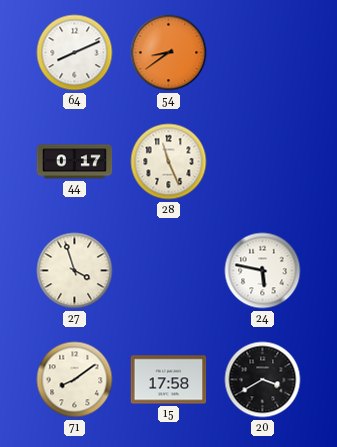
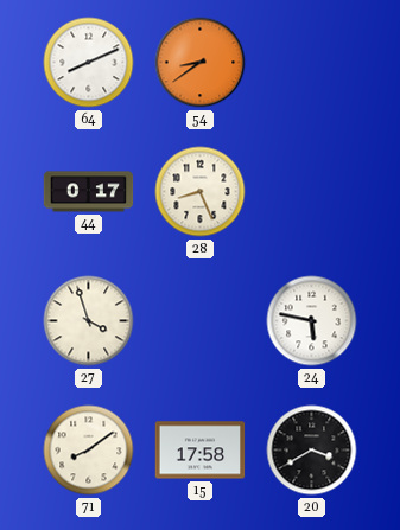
28: 11:26 -> 8:26
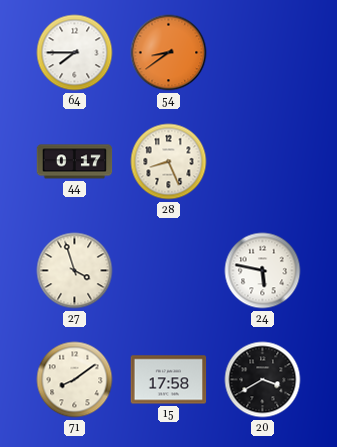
64: 8:11 -> 7:45
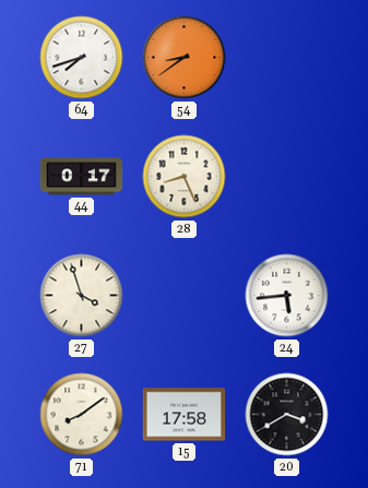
64: 7:45 -> 7:42
24: 5:47 -> 5:44
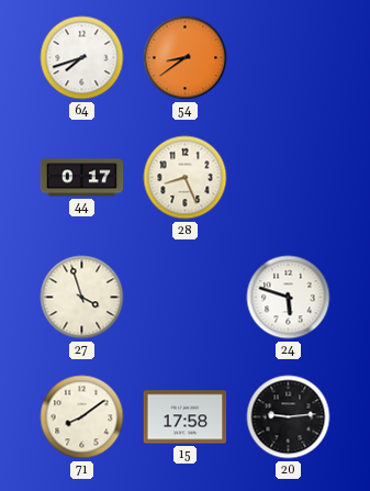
24: 5:44 -> 5:48
20: 3:40 -> 9:14
